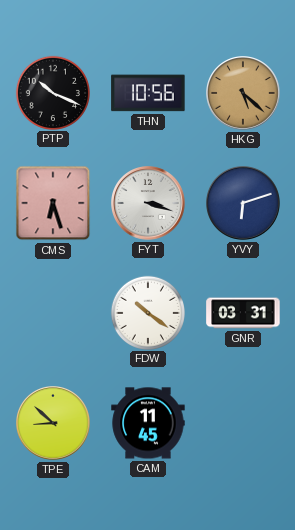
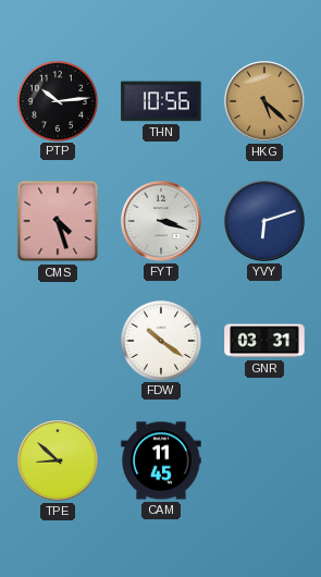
PTP: 10:19 -> 10:14
CMS: 6:27 -> 4:27
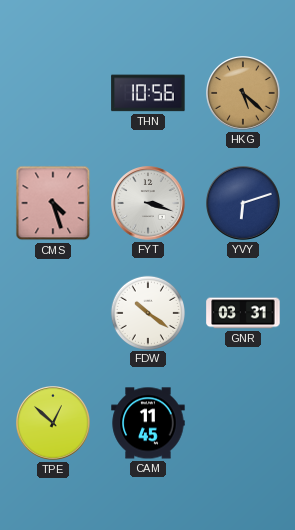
PTP: 10:14 -> none
TPE: 8:52 -> 12:52
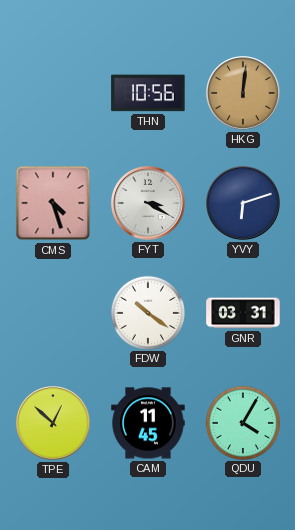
HKG: 5:22 -> 12:01
FYT: 3:18 -> 3:20
QDU: none -> 4:05
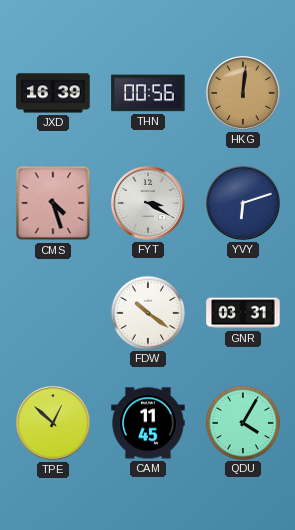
JXD: none -> 16:39
THN: 10:56 -> 00:56
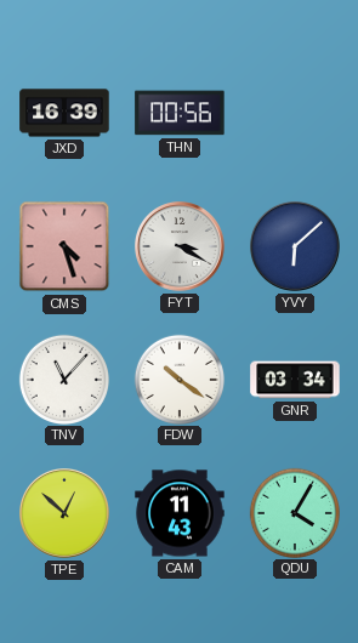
HKG: 12:01 -> none
YVY: 6:12 -> 6:08
TNV: none -> 11:07
GNR: 03:31 -> 03:34
CAM: 11:45 -> 11:43
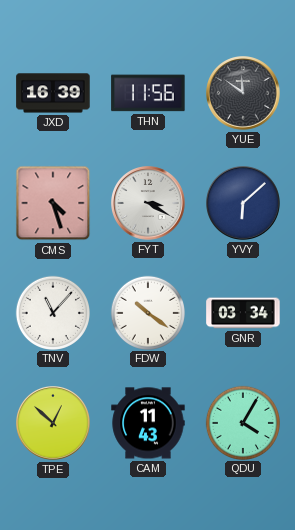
THN: 00:56 -> 11:56
YUE: none -> 11:51
